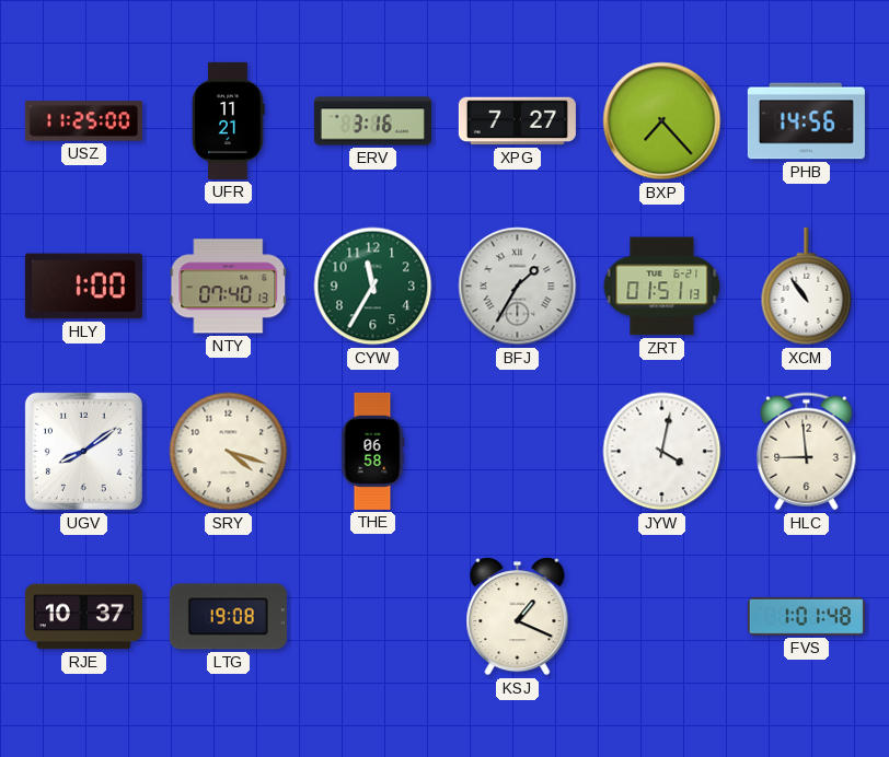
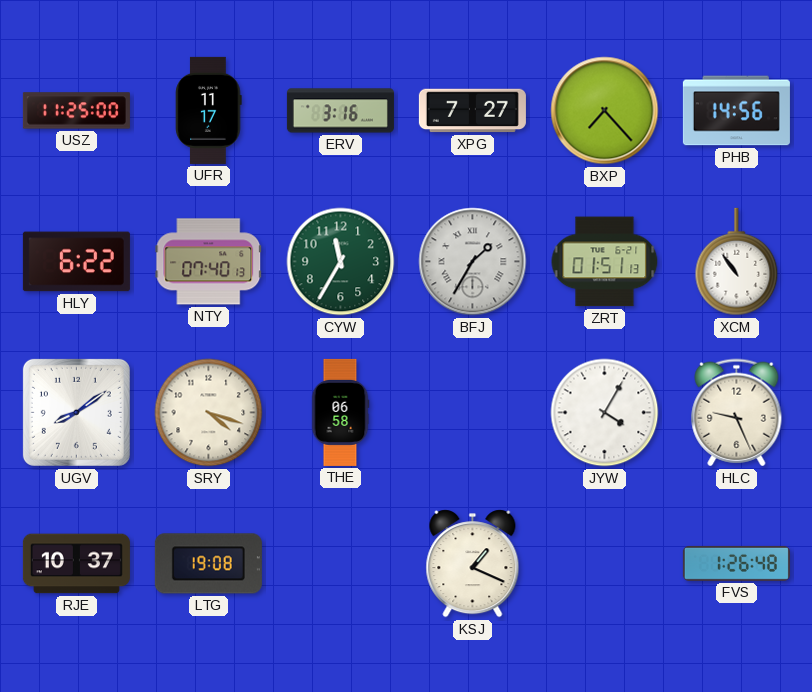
UFR: 11:21 -> 11:17
HLY: 1:00 -> 6:22
JYW: 4:02 -> 4:05
HLC: 8:59 -> 9:26
FVS: 1:01 -> 1:26
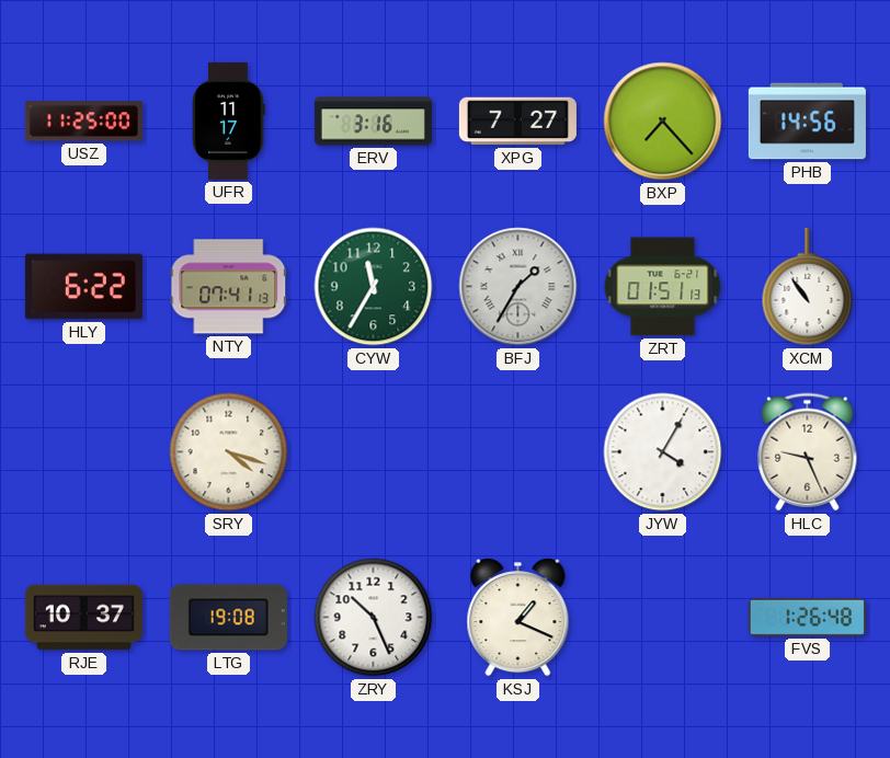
NTY: 07:40 -> 07:41
UGV: 8:09 -> none
THE: 06:58 -> none
ZRY: none -> 10:26
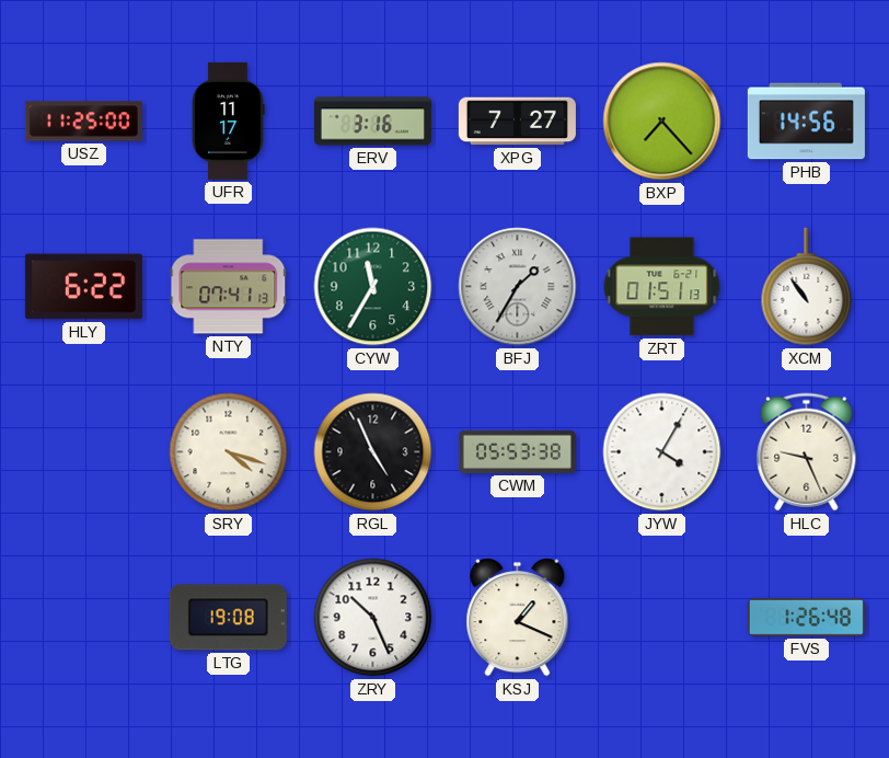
RGL: none -> 4:56
CWM: none -> 05:53
RJE: 10:37 -> none
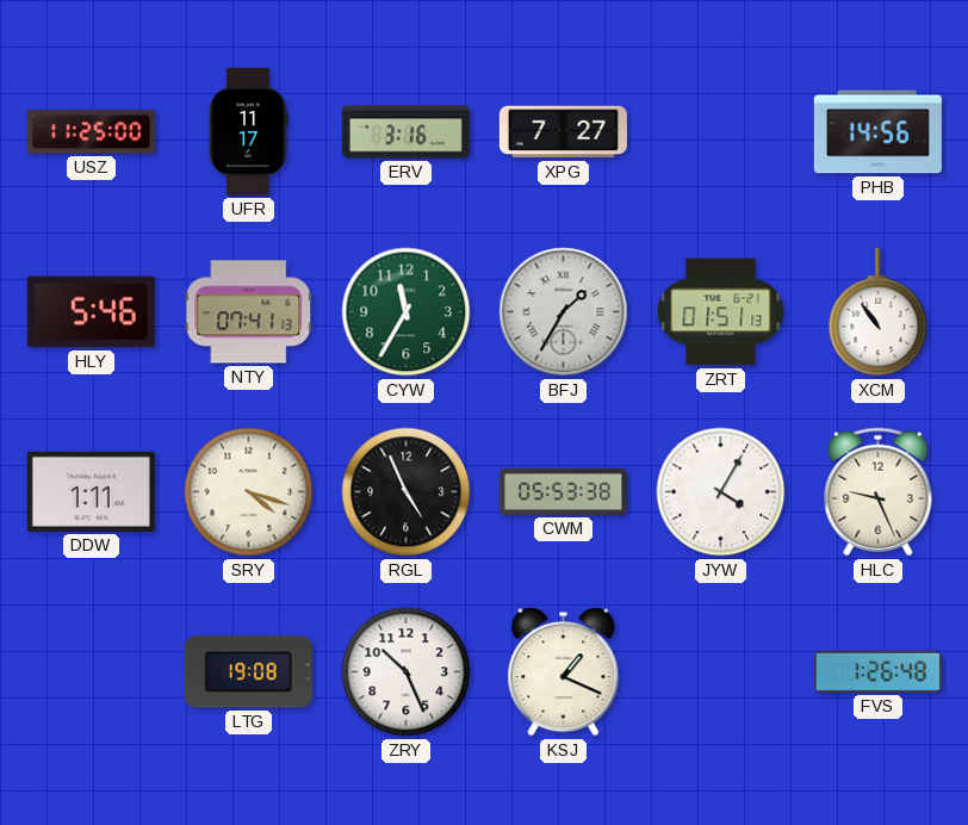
BXP: 7:23 -> none
HLY: 6:22 -> 5:46
DDW: none -> 1:11
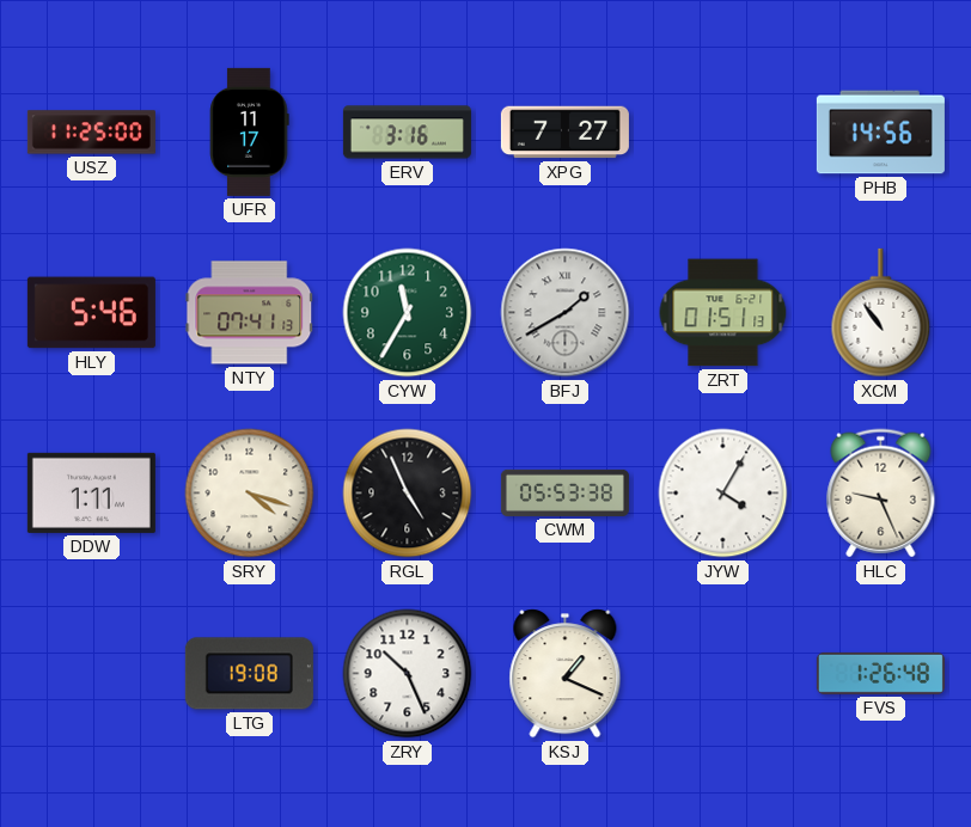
BFJ: 1:35 -> 1:40
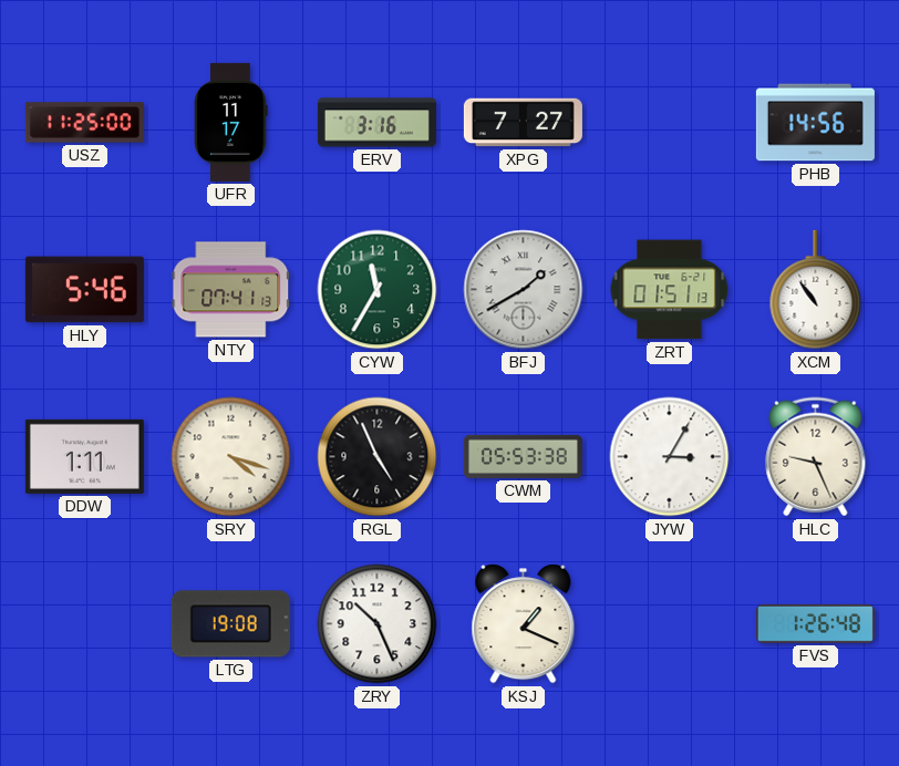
JYW: 4:05 -> 3:05
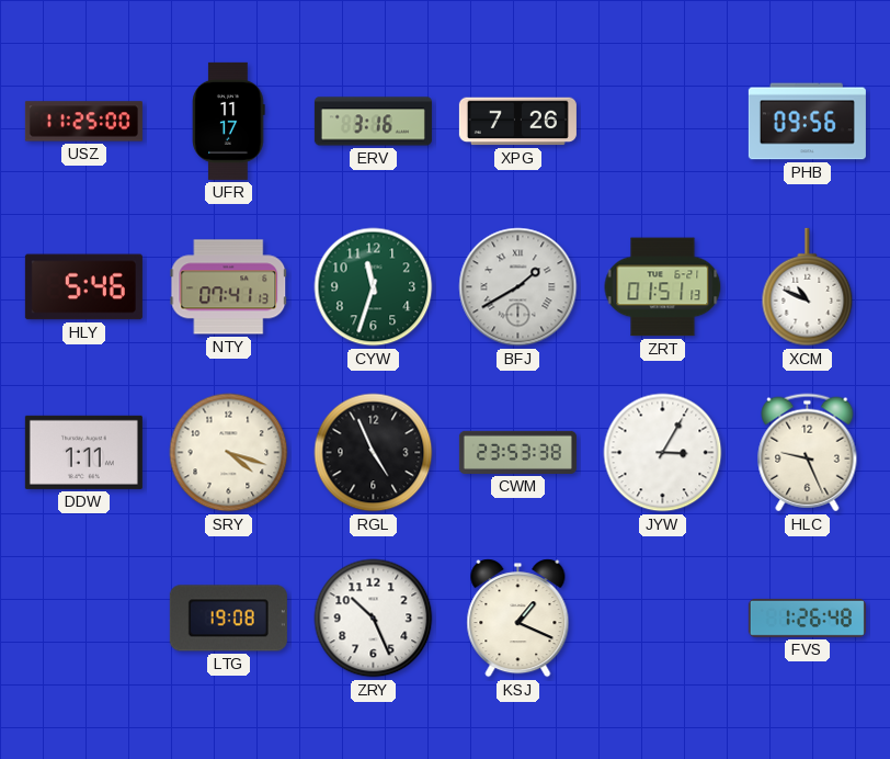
XPG: 7:27 -> 7:26
PHB: 14:56 -> 09:56
CYW: 11:35 -> 11:33
XCM: 10:54 -> 10:49
CWM: 05:53 -> 23:53
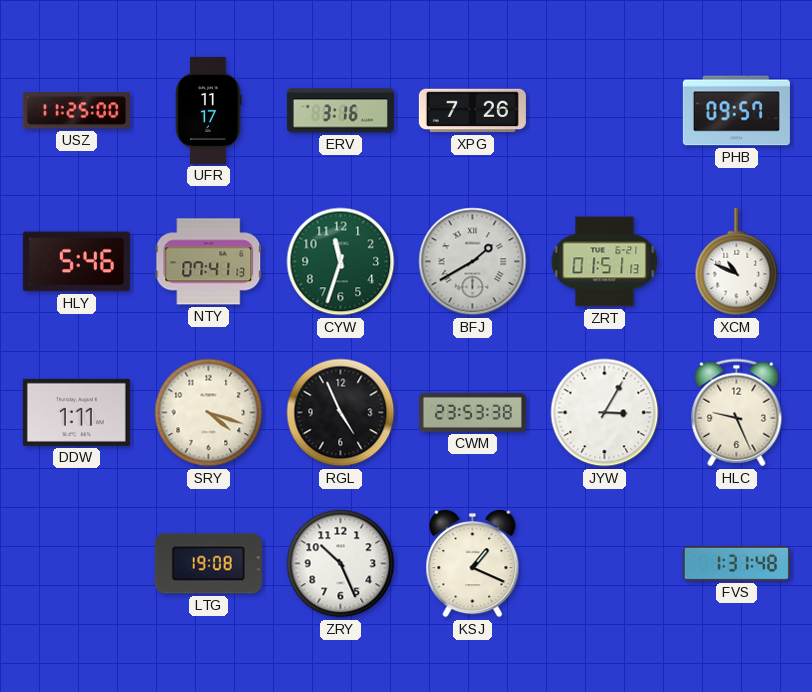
PHB: 09:56 -> 09:57
FVS: 1:26 -> 1:31
